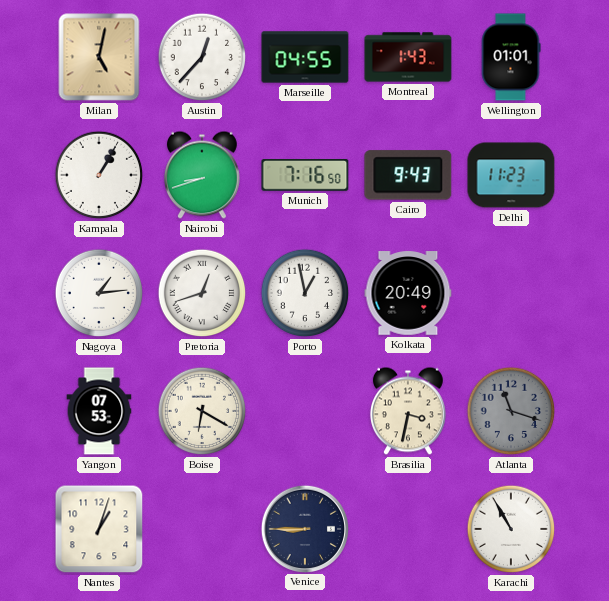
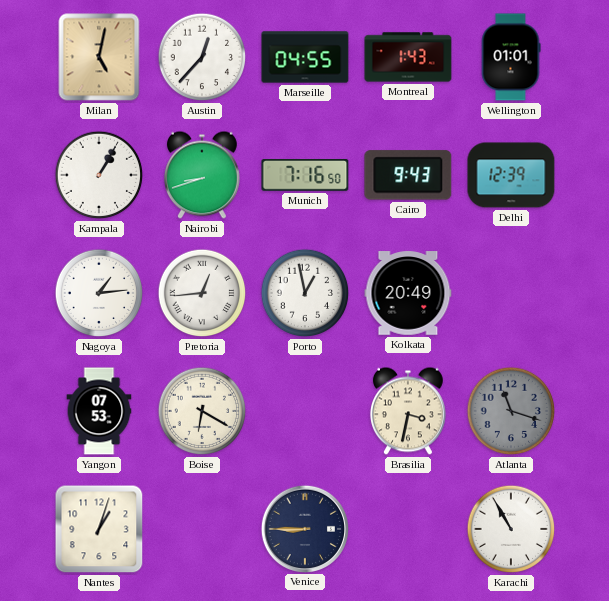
Delhi: 11:23 -> 12:39
Pretoria: 12:42 -> 12:44
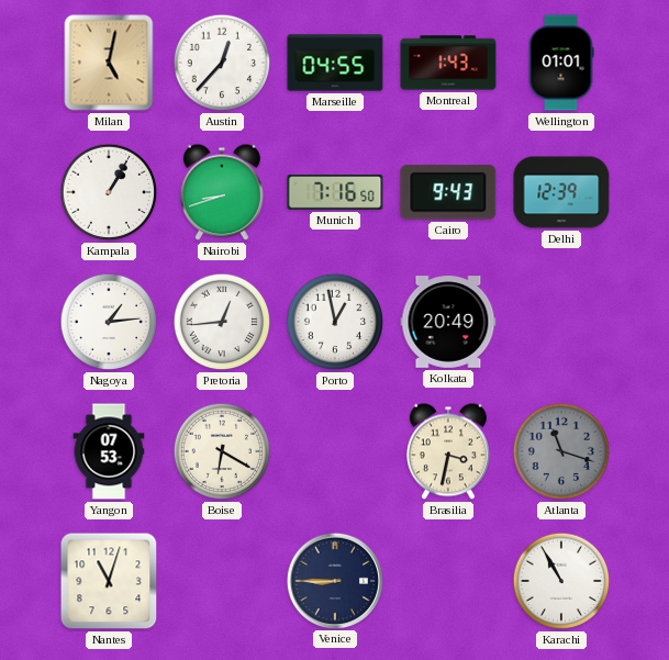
Nantes: 1:03 -> 11:03
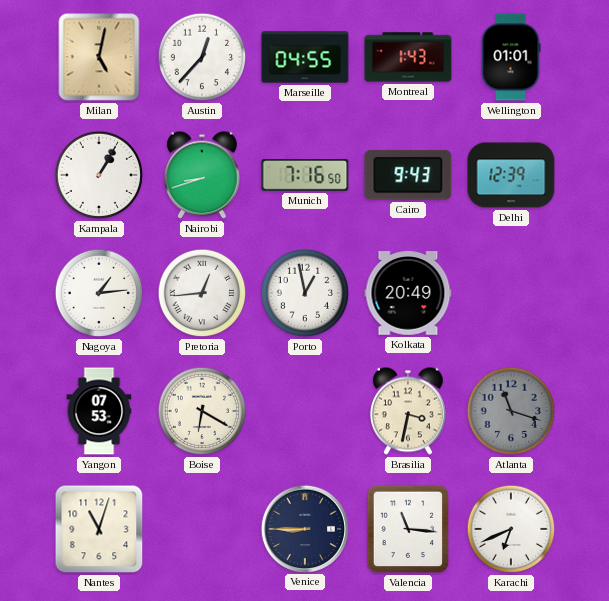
Valencia: none -> 11:16
Karachi: 10:55 -> 6:41
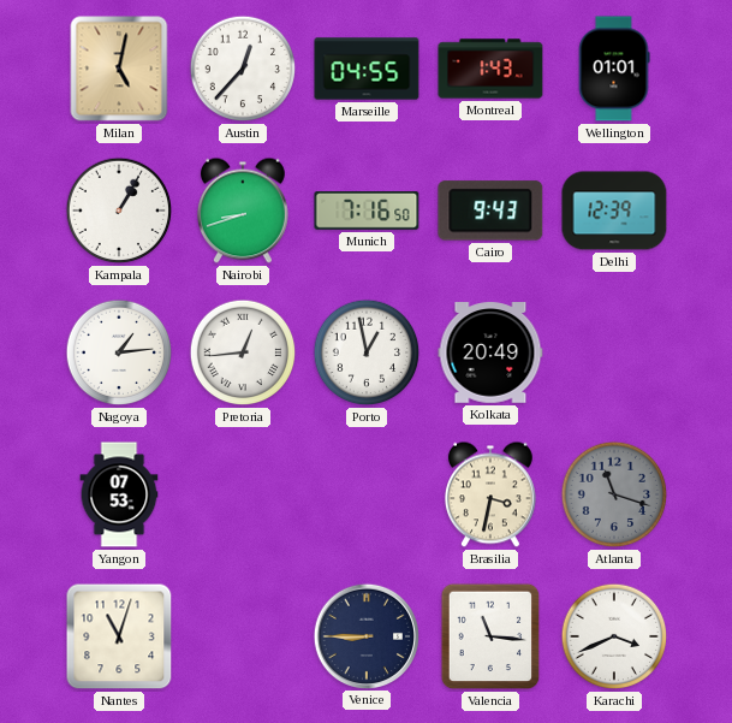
Boise: 6:20 -> none
Karachi: 6:41 -> 3:41
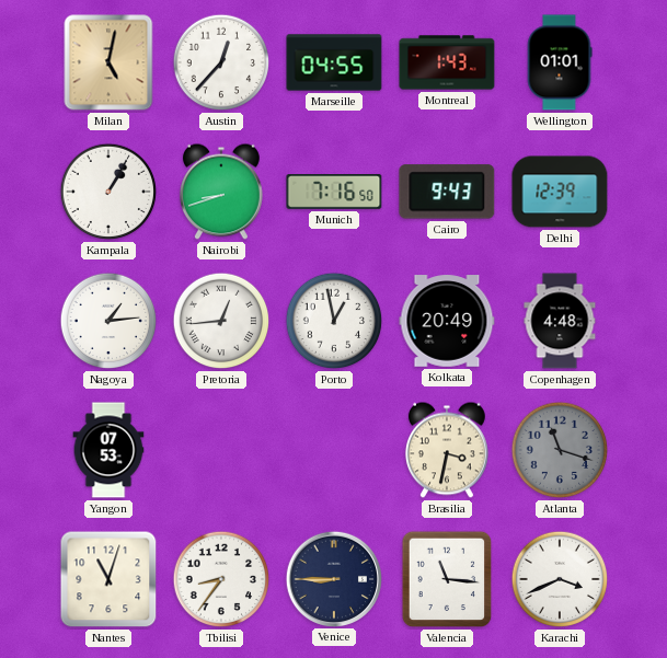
Copenhagen: none -> 4:48
Tbilisi: none -> 8:36
